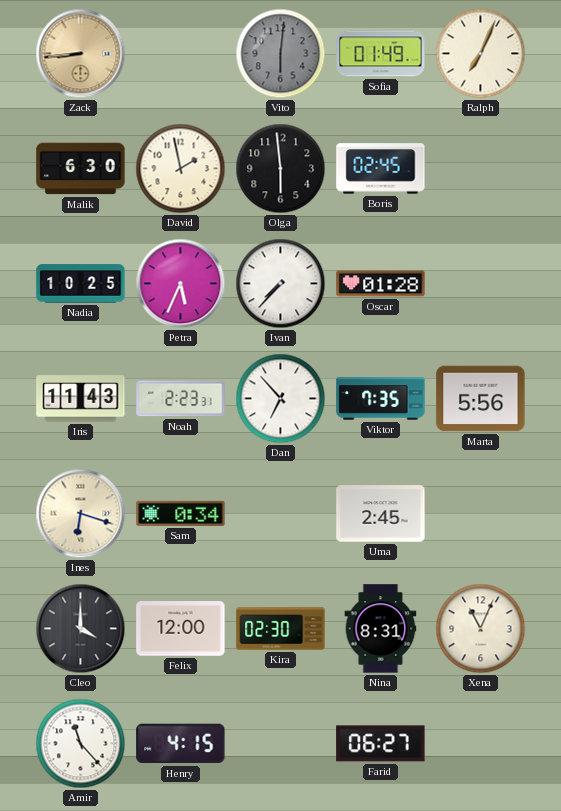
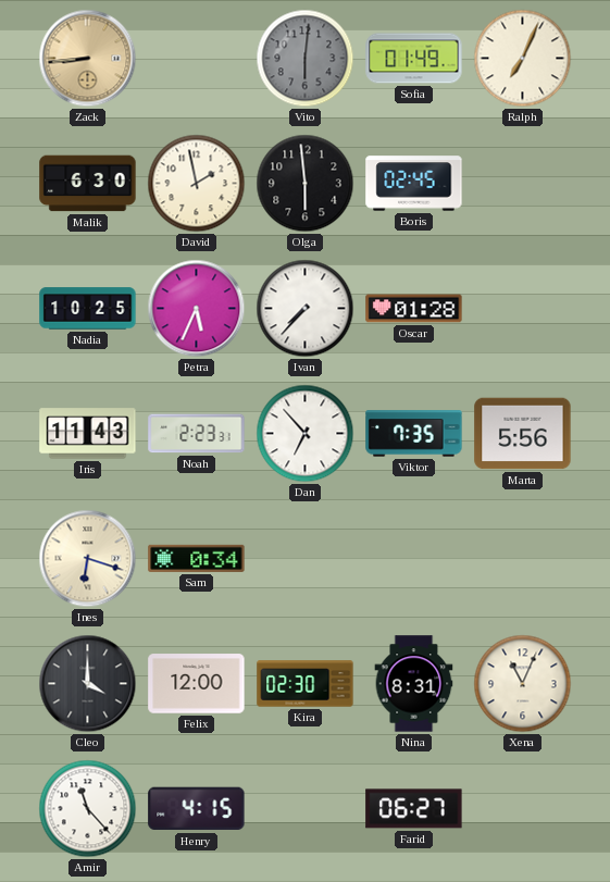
Uma: 2:45 -> none
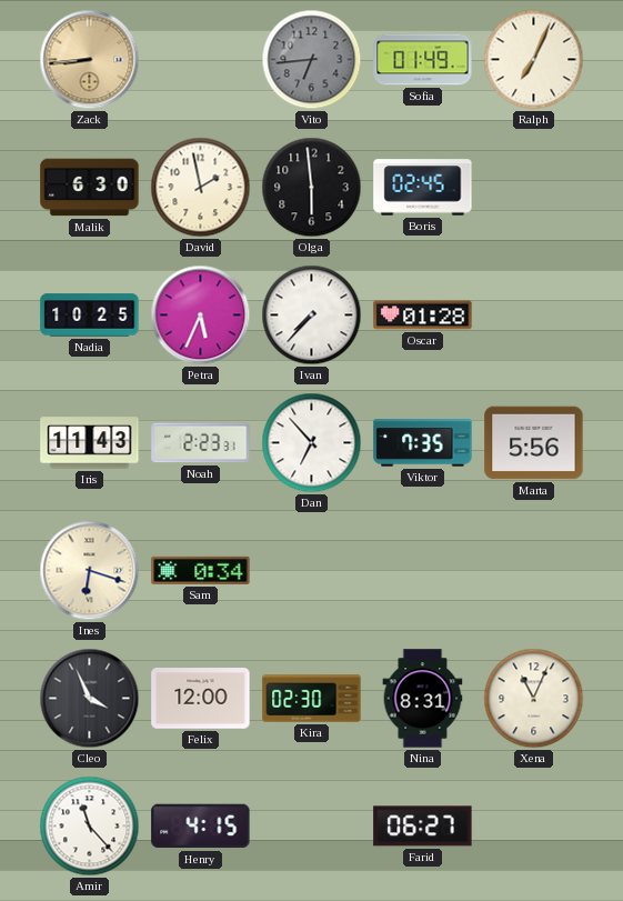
Vito: 6:01 -> 6:44
Cleo: 4:00 -> 3:56
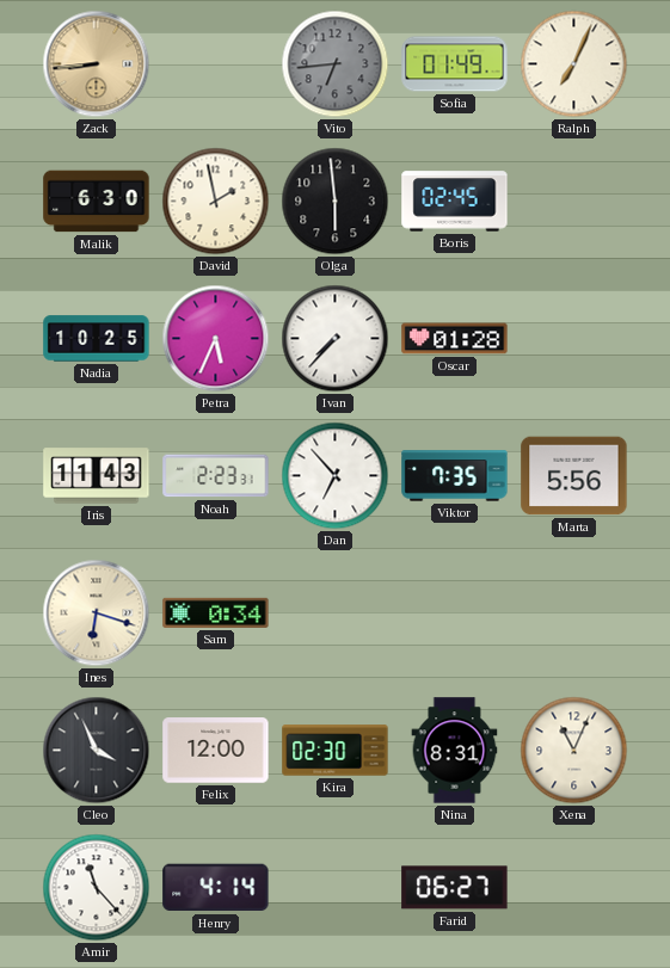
Henry: 4:15 -> 4:14
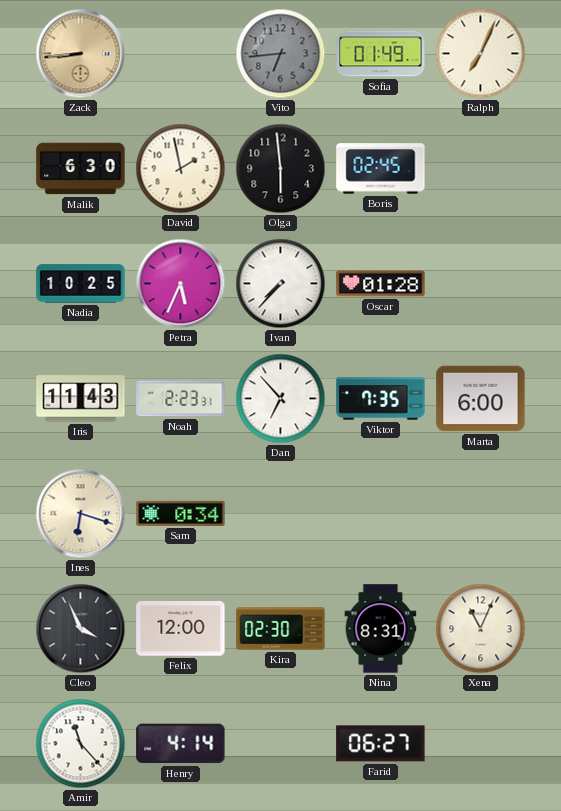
Marta: 5:56 -> 6:00
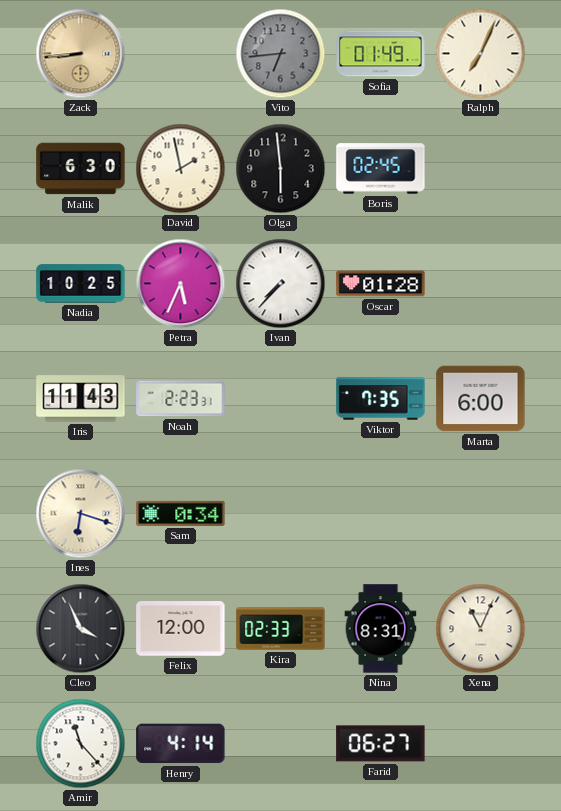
Dan: 6:53 -> none
Kira: 02:30 -> 02:33
